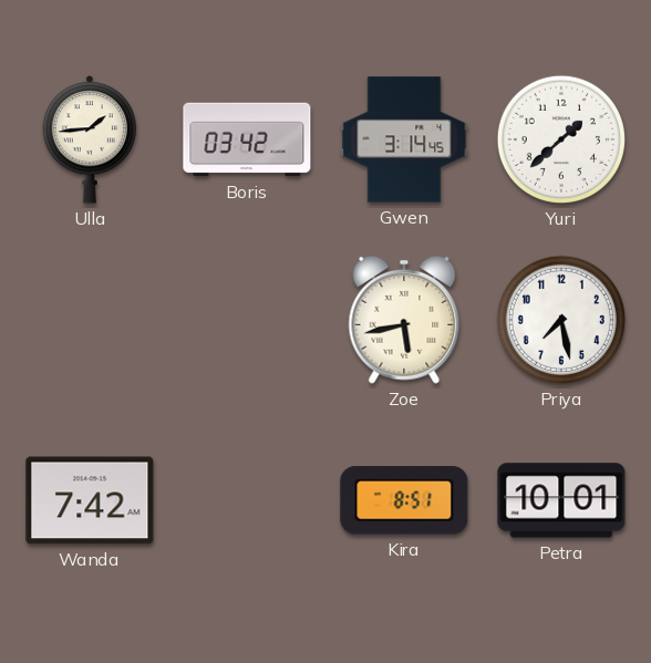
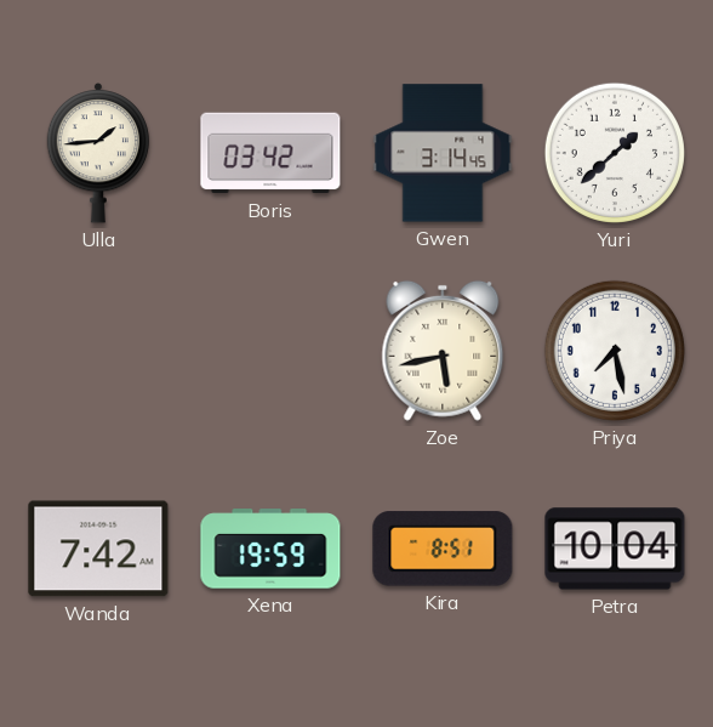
Xena: none -> 19:59
Petra: 10:01 -> 10:04
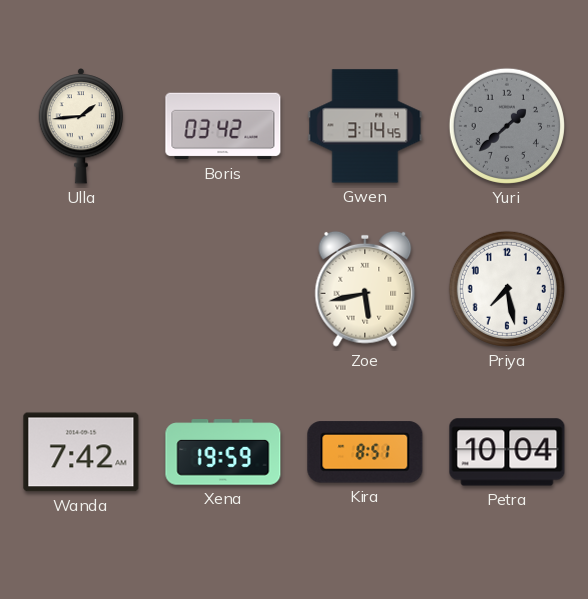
Yuri dial: white -> grey
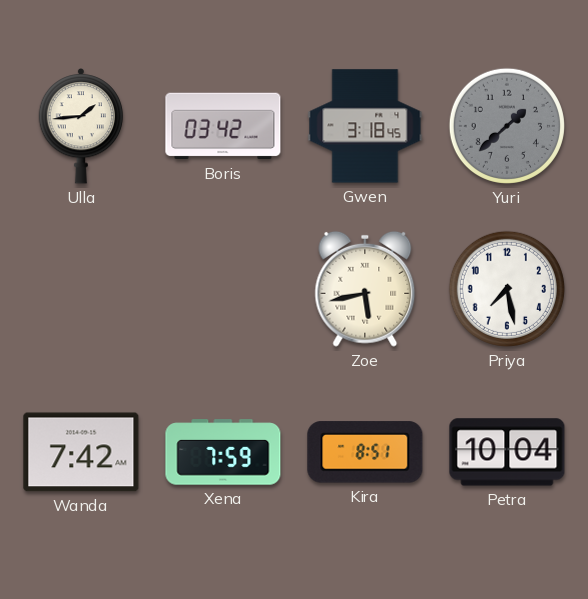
Gwen: 3:14 -> 3:18
Xena: 19:59 -> 7:59
